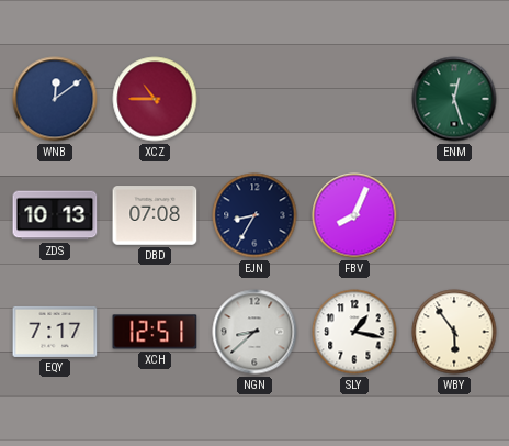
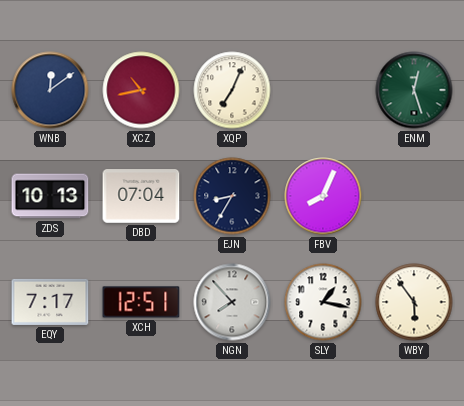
XCZ: 10:45 -> 10:43
XQP: none -> 7:04
DBD: 07:08 -> 07:04
NGN: 8:38 -> 7:53
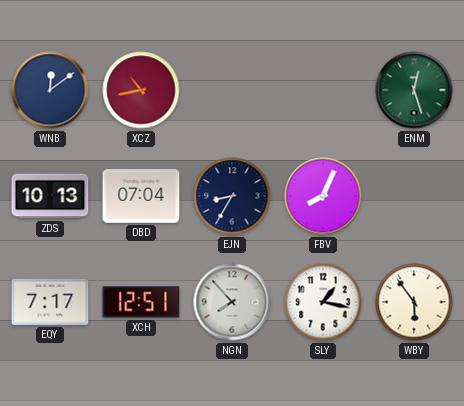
XQP: 7:04 -> none
